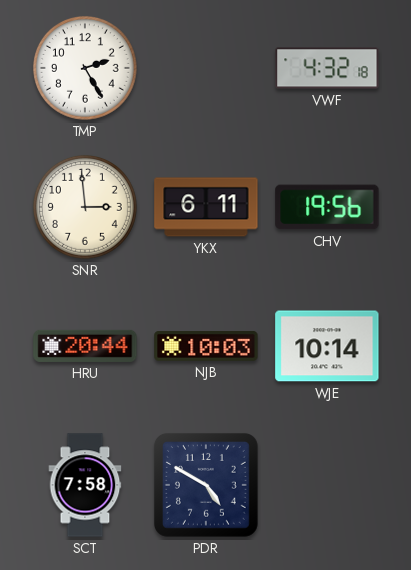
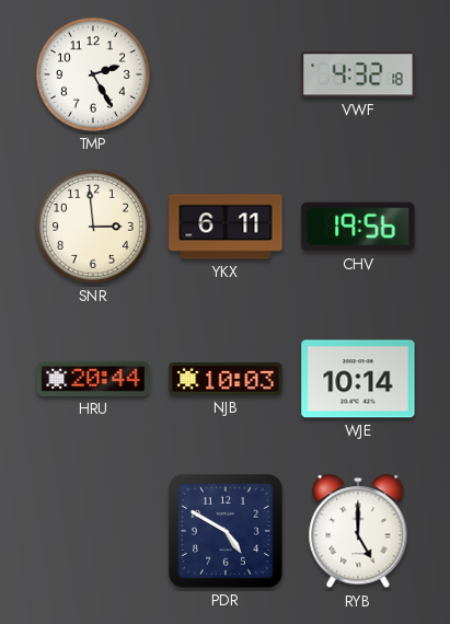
SCT: 7:58 -> none
RYB: none -> 5:00
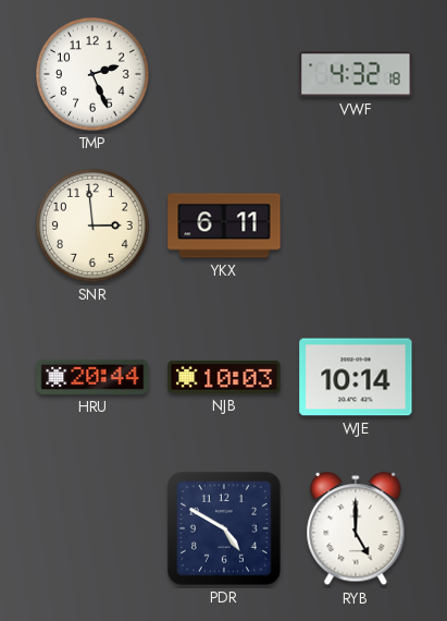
TMP: 2:25 -> 2:26
CHV: 19:56 -> none
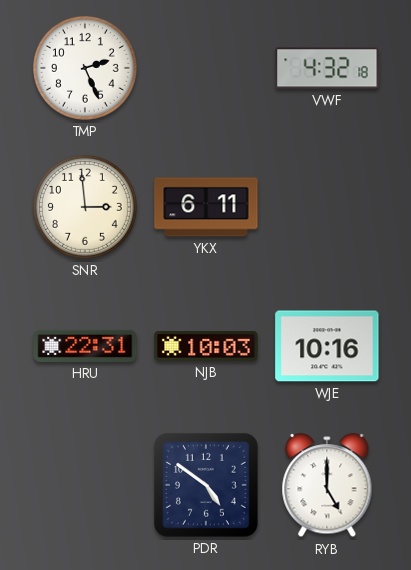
HRU: 20:44 -> 22:31
WJE: 10:14 -> 10:16
PDR: 4:50 -> 4:51
